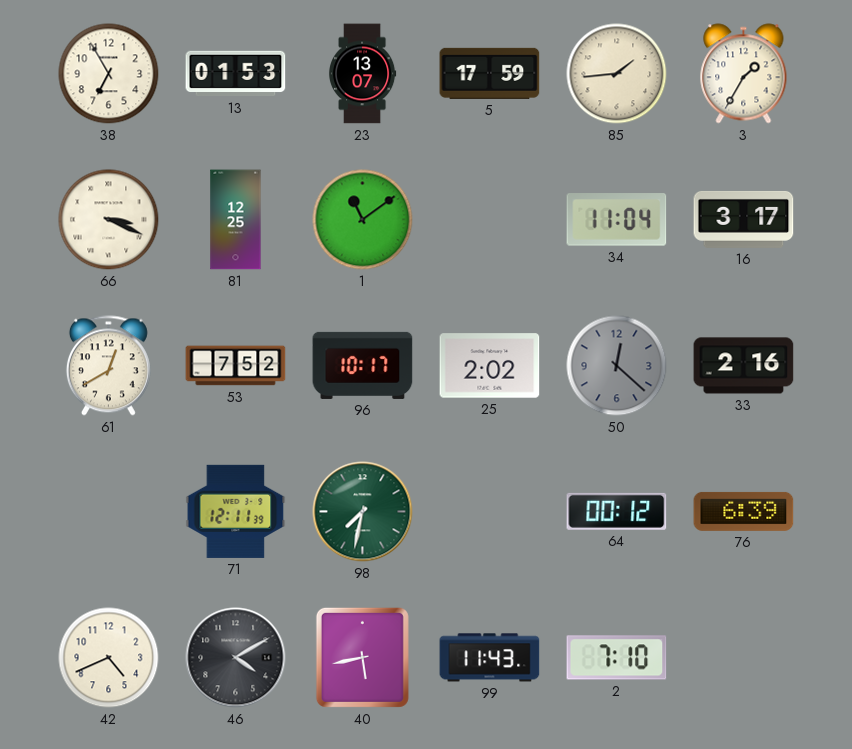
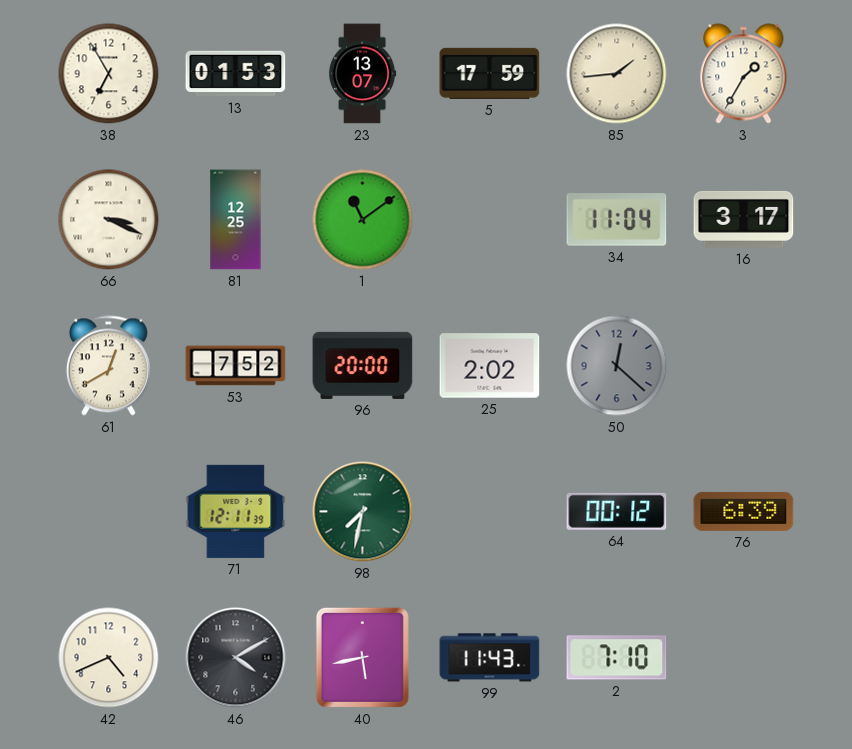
96: 10:17 -> 20:00
33: 2:16 -> none
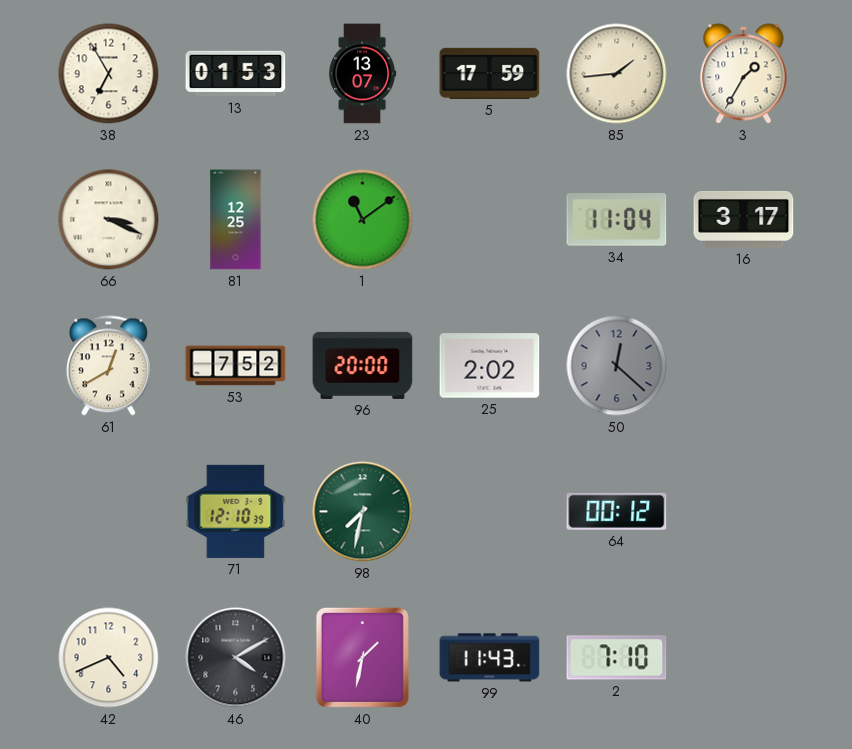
71: 12:11 -> 12:10
76: 6:39 -> none
40: 5:43 -> 1:32
